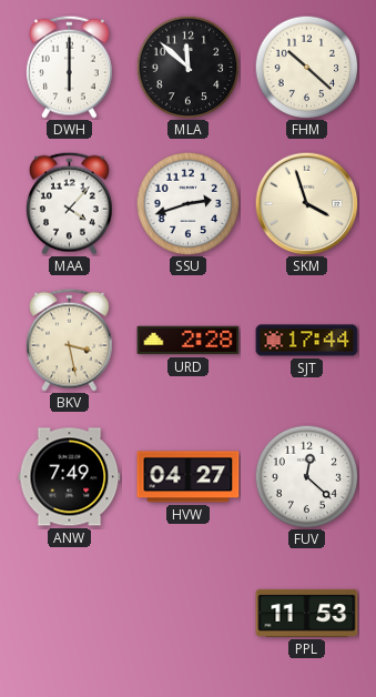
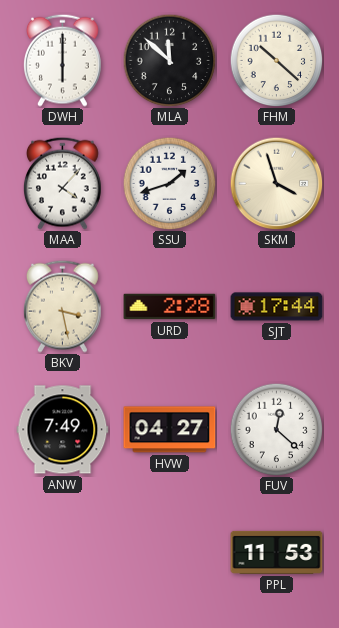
SSU: 2:42 -> 1:42
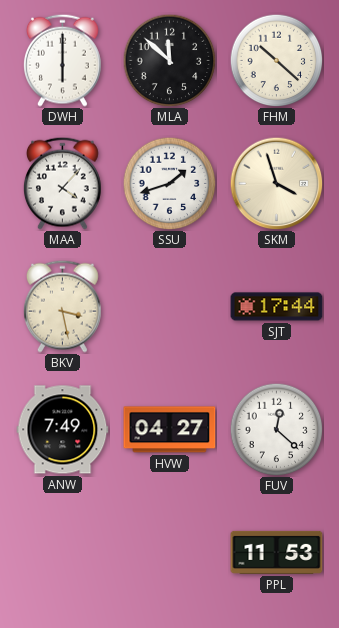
URD: 2:28 -> none
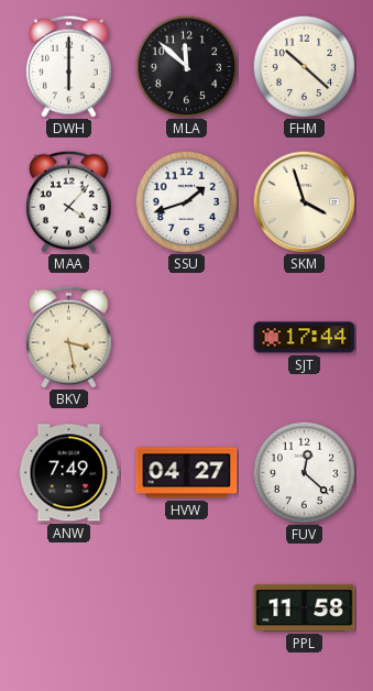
PPL: 11:53 -> 11:58
